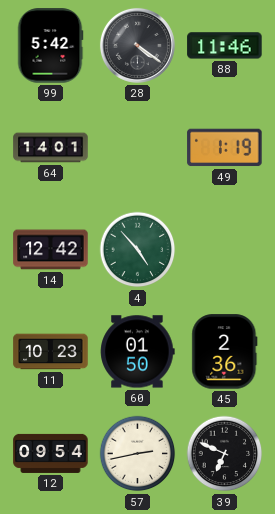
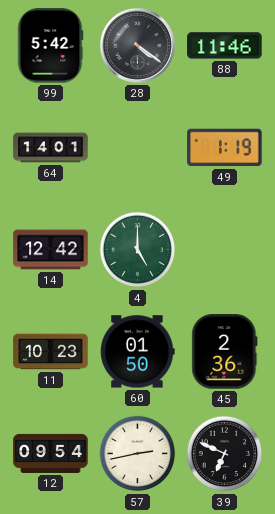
4: 4:53 -> 5:00
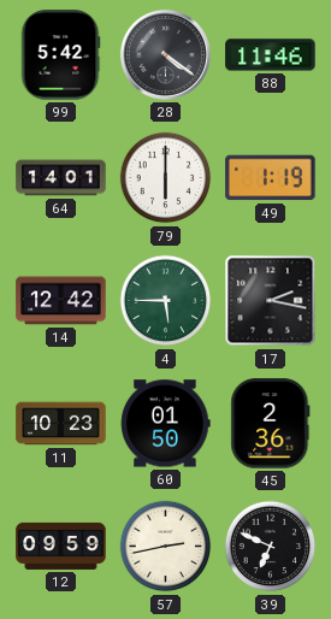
79: none -> 6:00
4: 5:00 -> 5:45
17: none -> 2:17
12: 09:54 -> 09:59
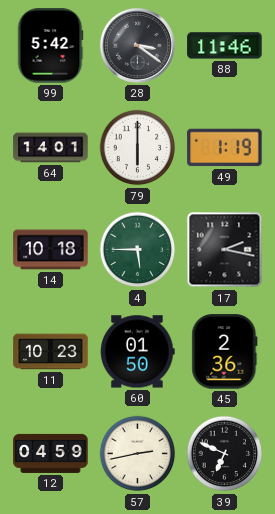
28: 4:21 -> 3:21
14: 12:42 -> 10:18
12: 09:59 -> 04:59
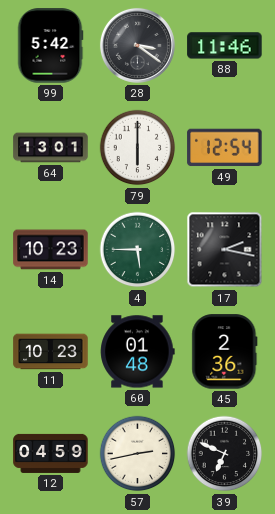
64: 14:01 -> 13:01
49: 1:19 -> 12:54
14: 10:18 -> 10:23
60: 01:50 -> 01:48
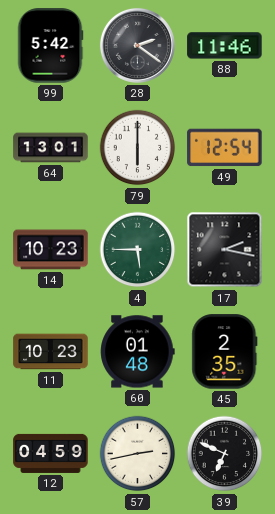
28: 3:21 -> 2:21
45: 2:36 -> 2:35
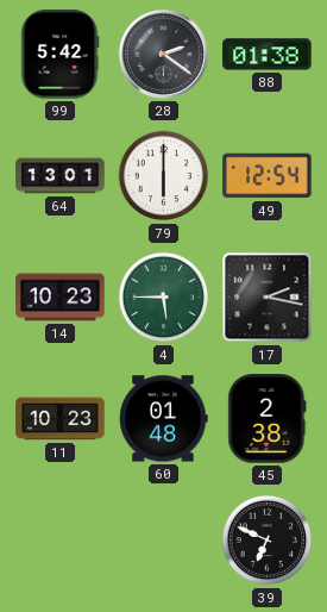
88: 11:46 -> 01:38
45: 2:35 -> 2:38
12: 04:59 -> none
57: 2:43 -> none
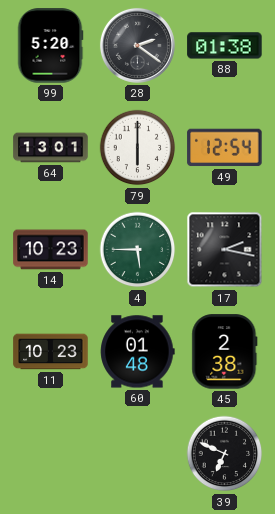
99: 5:42 -> 5:20
